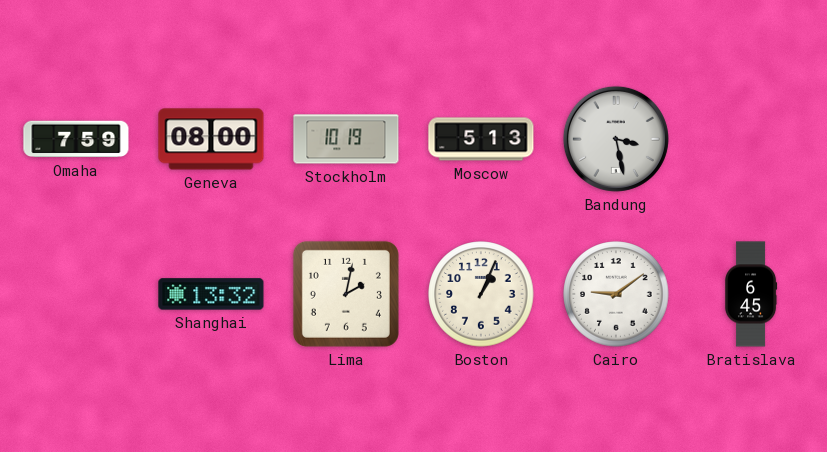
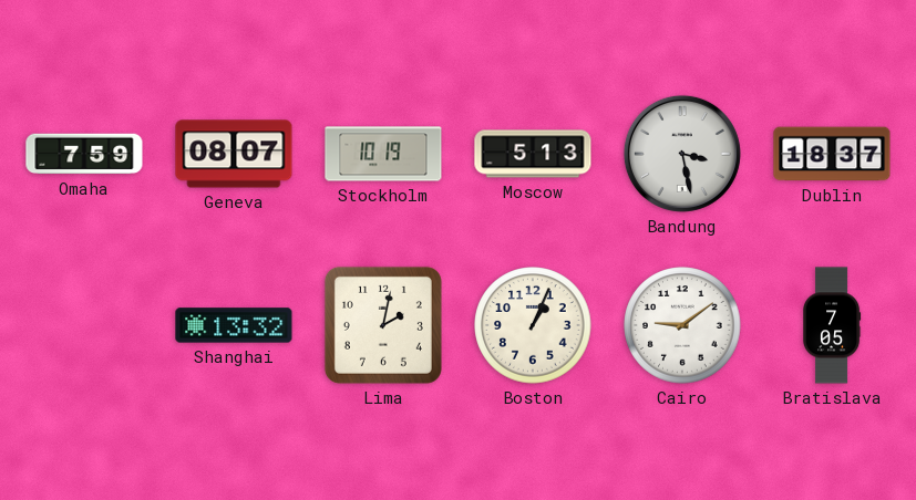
Geneva: 08:00 -> 08:07
Dublin: none -> 18:37
Bratislava: 6:45 -> 7:05
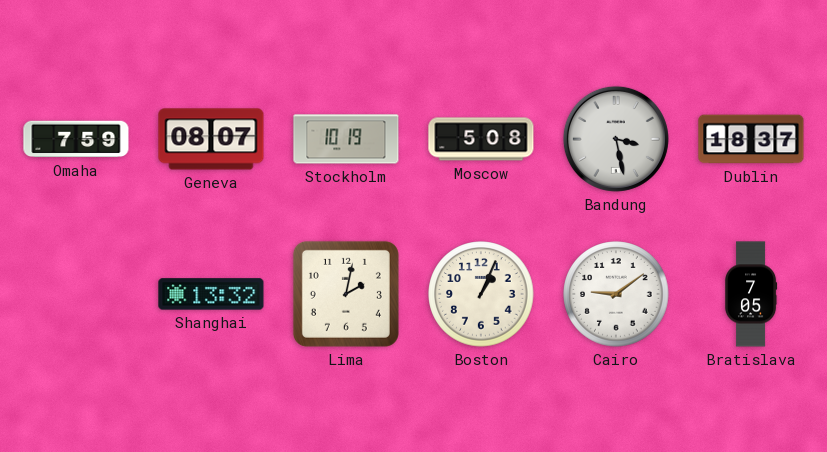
Moscow: 5:13 -> 5:08
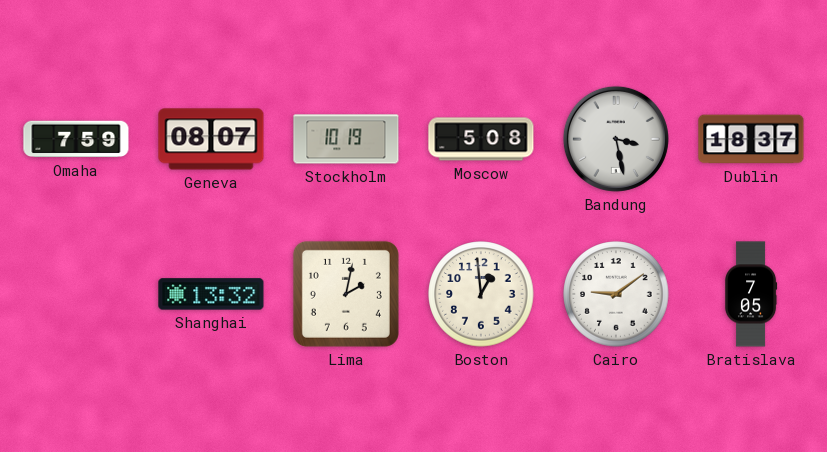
Boston: 1:04 -> 12:59
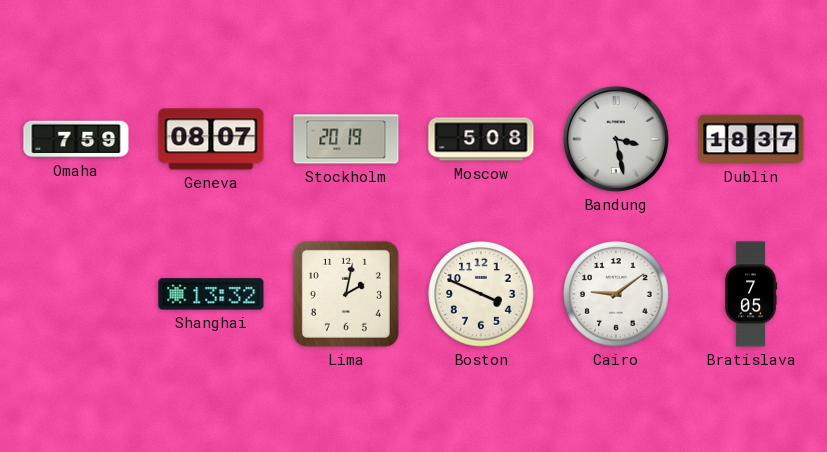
Stockholm: 10:19 -> 20:19
Boston: 12:59 -> 3:49
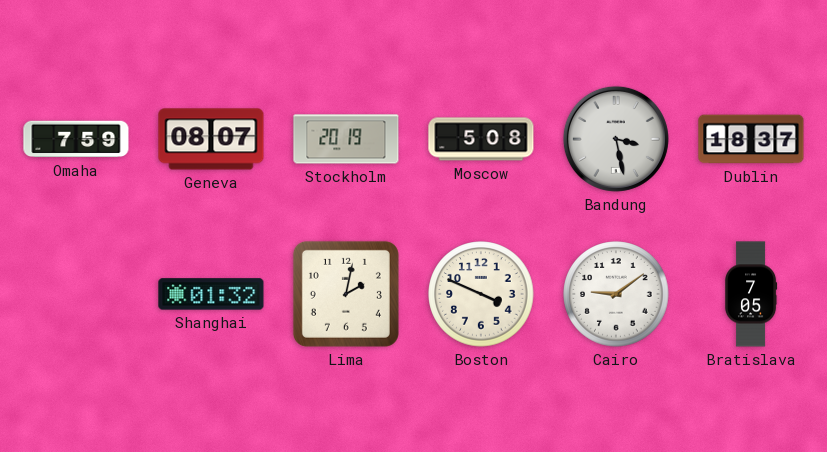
Shanghai: 13:32 -> 01:32
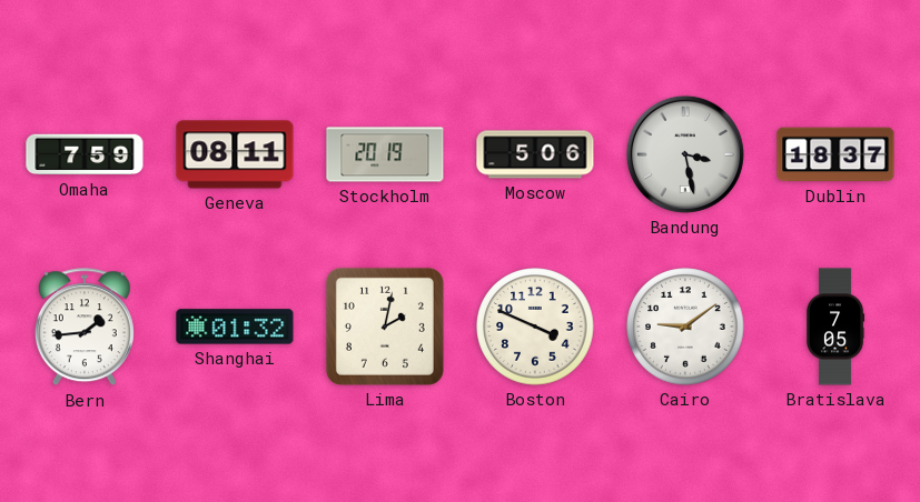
Geneva: 08:07 -> 08:11
Moscow: 5:08 -> 5:06
Bern: none -> 1:44
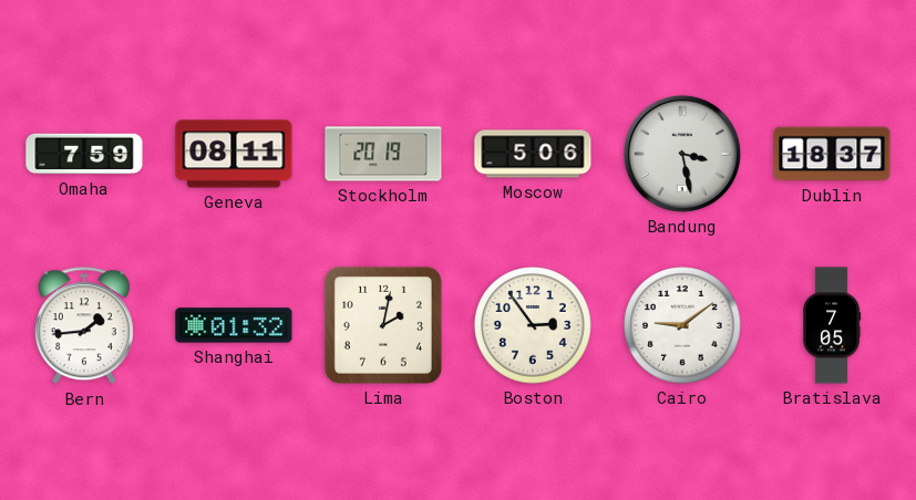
Boston: 3:49 -> 2:54
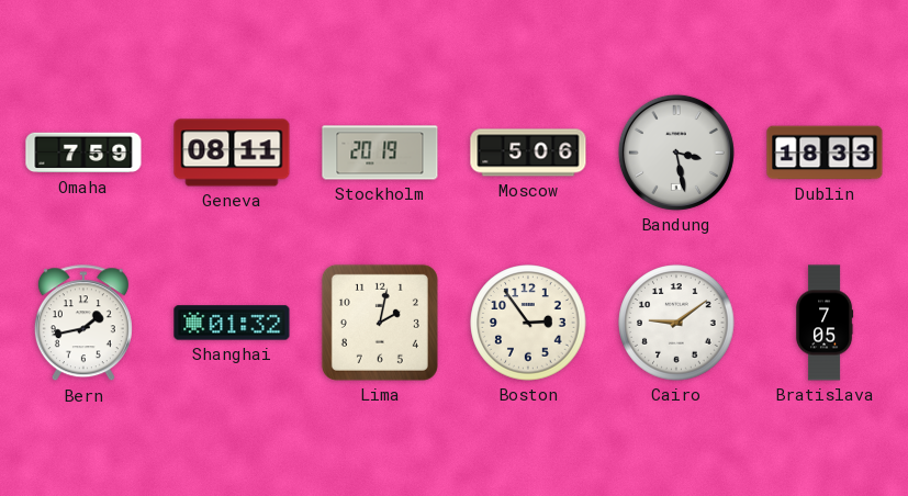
Dublin: 18:37 -> 18:33
Bern: 1:44 -> 1:43
